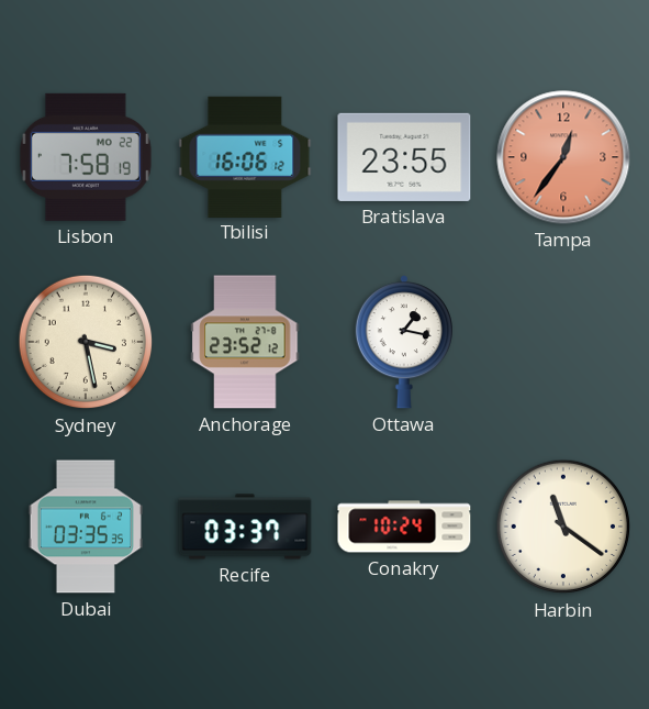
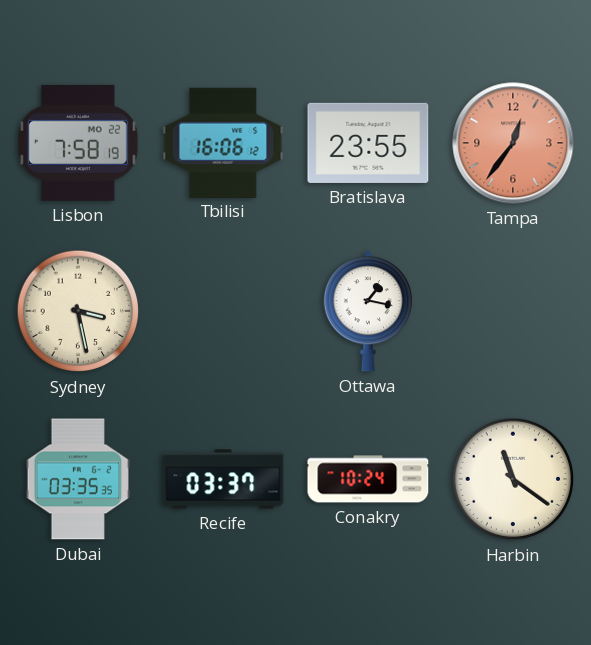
Anchorage: 23:52 -> none
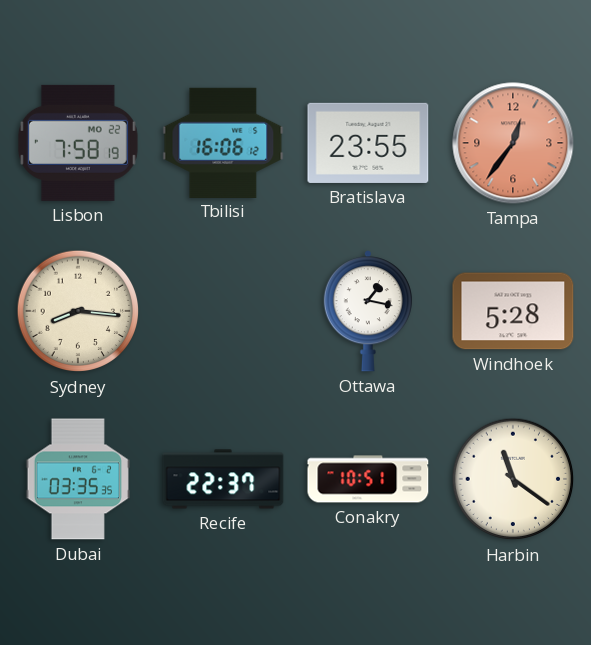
Sydney: 3:28 -> 8:16
Windhoek: none -> 5:28
Recife: 03:37 -> 22:37
Conakry: 10:24 -> 10:51
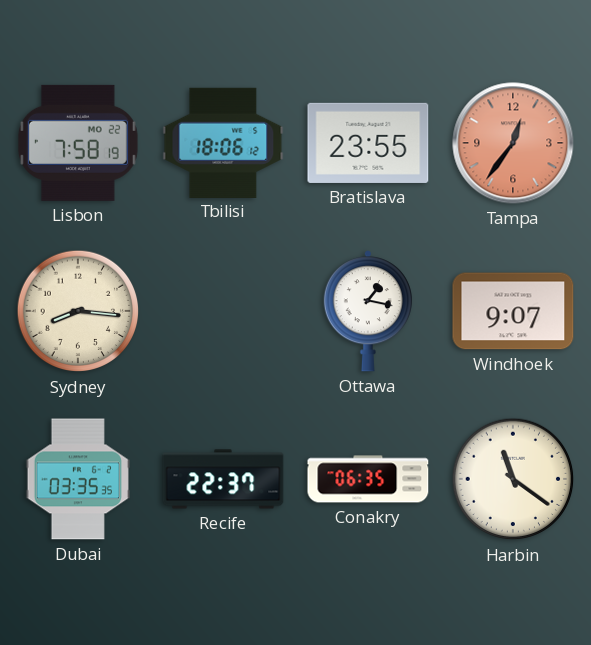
Tbilisi: 16:06 -> 18:06
Windhoek: 5:28 -> 9:07
Conakry: 10:51 -> 06:35
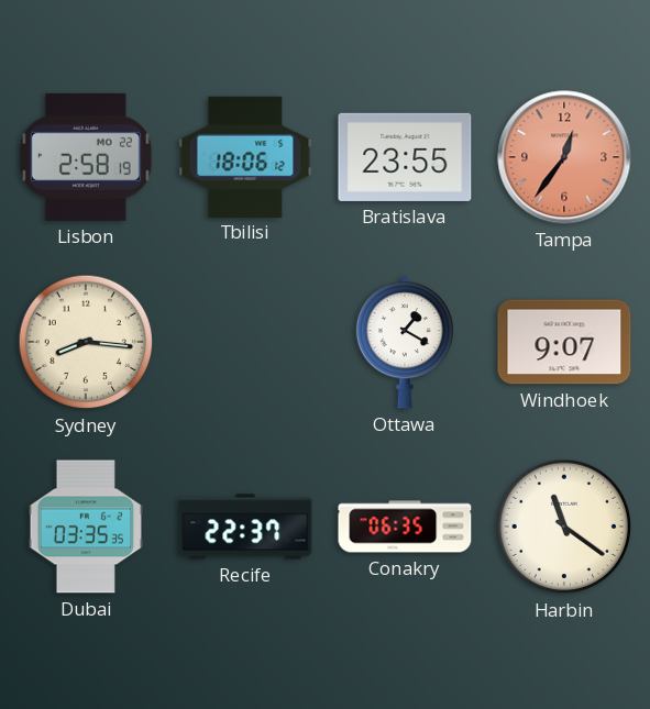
Lisbon: 7:58 -> 2:58
Ottawa: 1:17 -> 1:20
